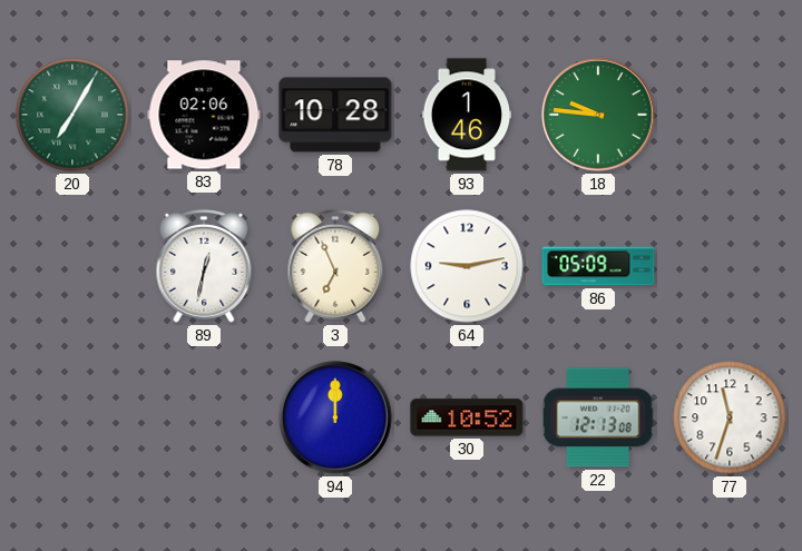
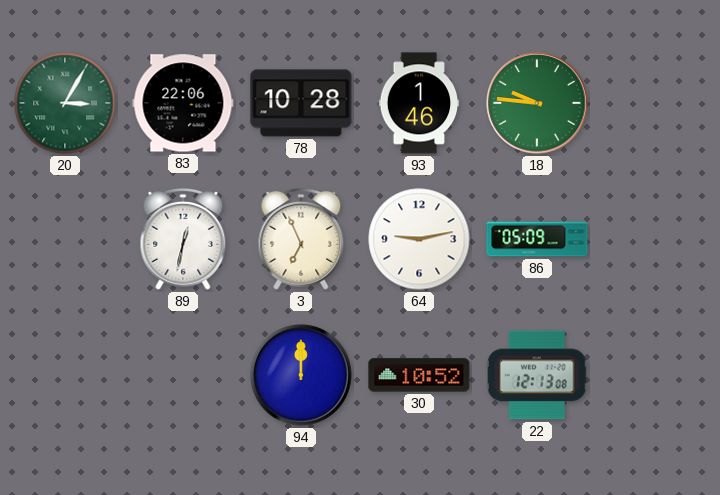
20: 7:05 -> 3:05
83: 02:06 -> 22:06
77: 11:33 -> none
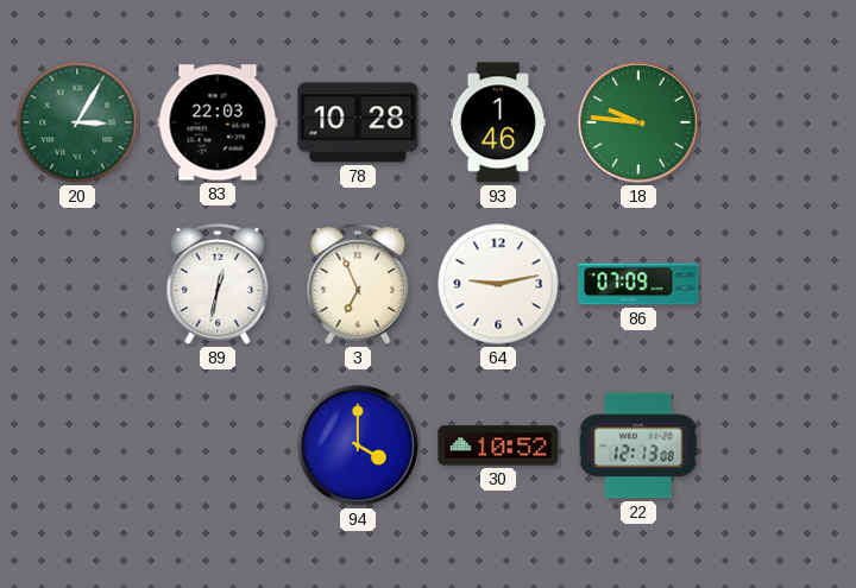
83: 22:06 -> 22:03
86: 05:09 -> 07:09
94: 12:00 -> 4:00
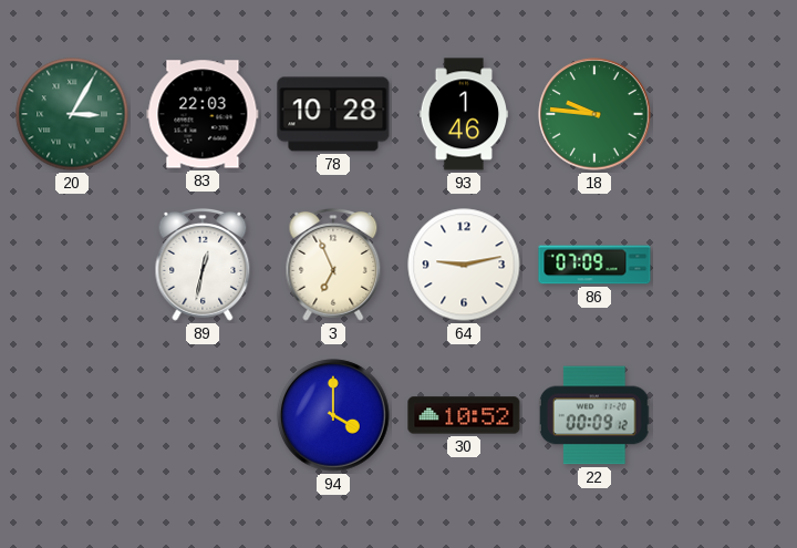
22: 12:13 -> 00:09
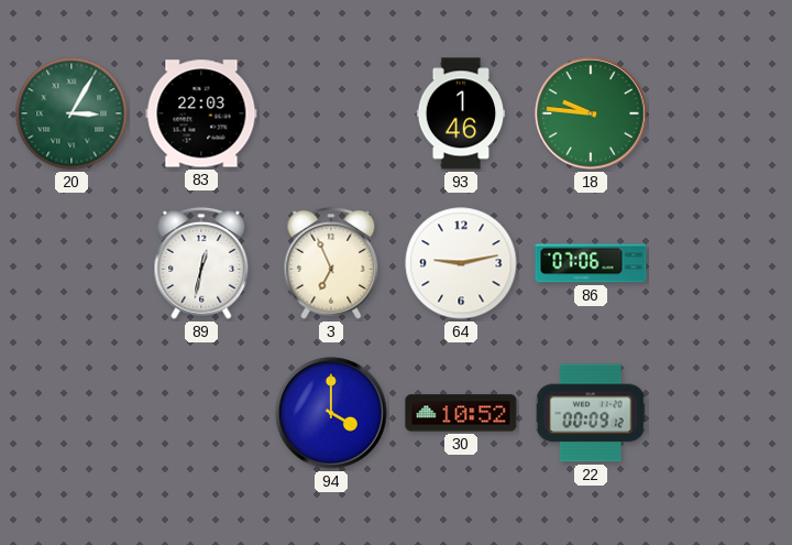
78: 10:28 -> none
86: 07:09 -> 07:06
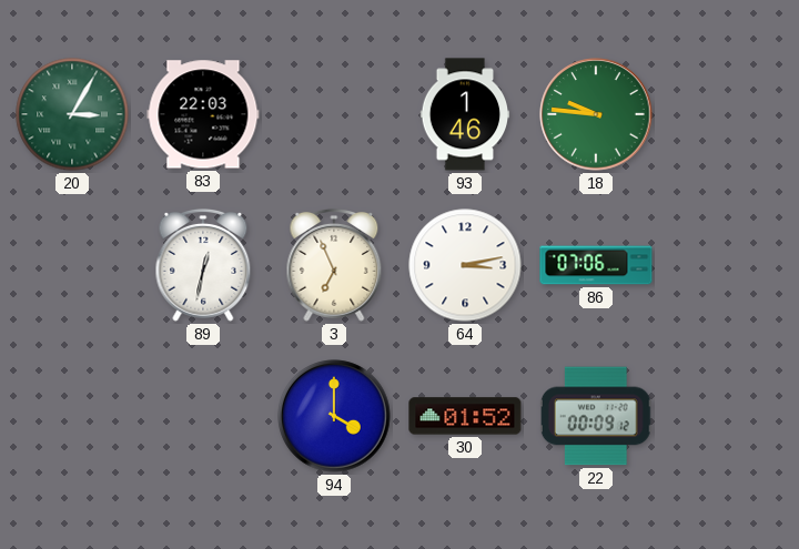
64: 9:13 -> 3:13
30: 10:52 -> 01:52
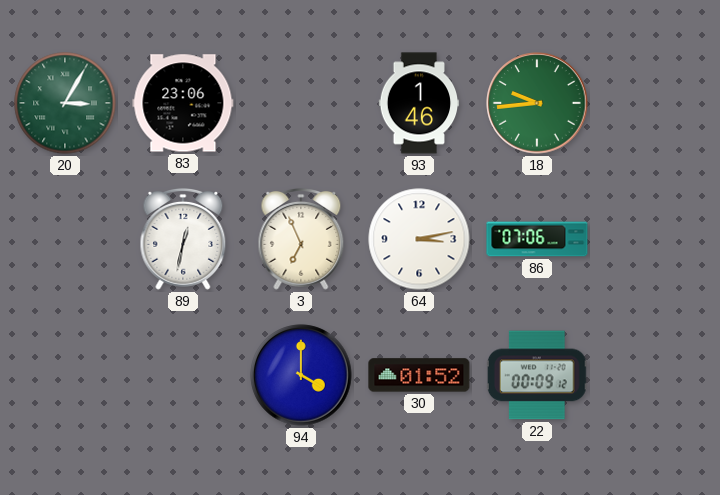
83: 22:03 -> 23:06
18: 9:46 -> 9:44
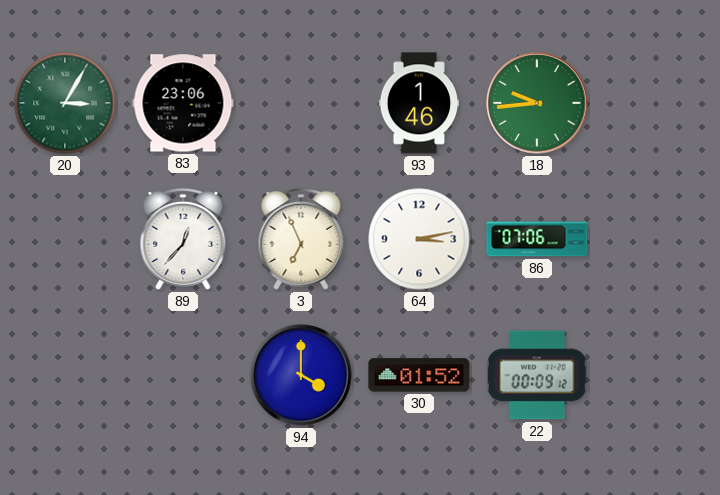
89: 12:32 -> 12:37
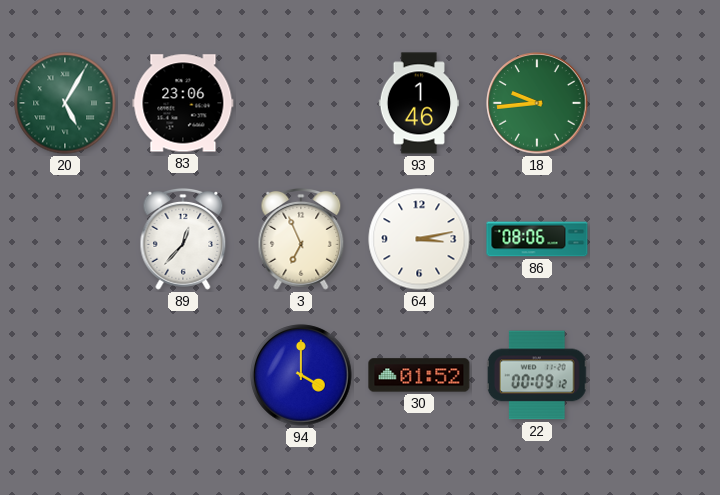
20: 3:05 -> 5:05
86: 07:06 -> 08:06
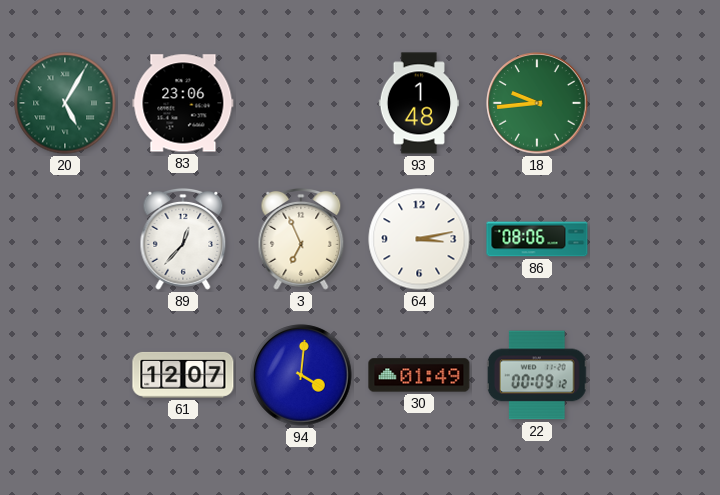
93: 1:46 -> 1:48
61: none -> 12:07
94: 4:00 -> 4:01
30: 01:52 -> 01:49
